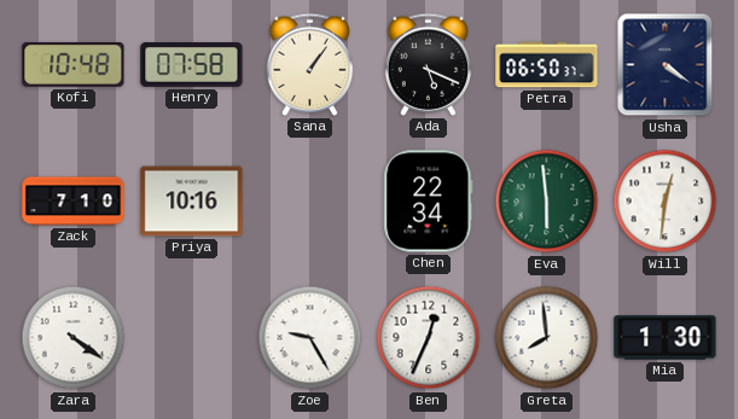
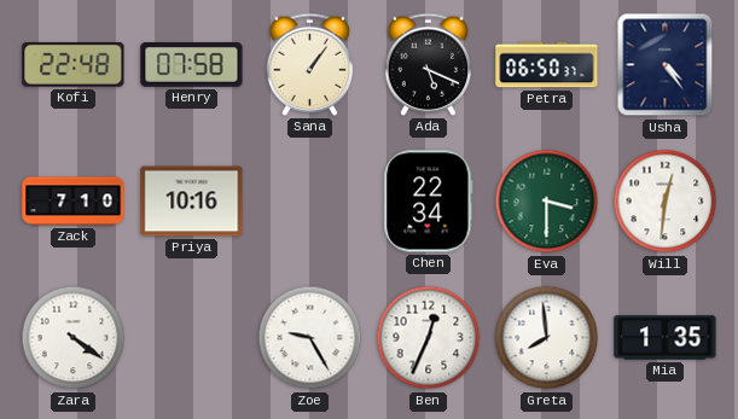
Kofi: 10:48 -> 22:48
Usha: 4:21 -> 4:24
Eva: 5:59 -> 3:30
Mia: 1:30 -> 1:35
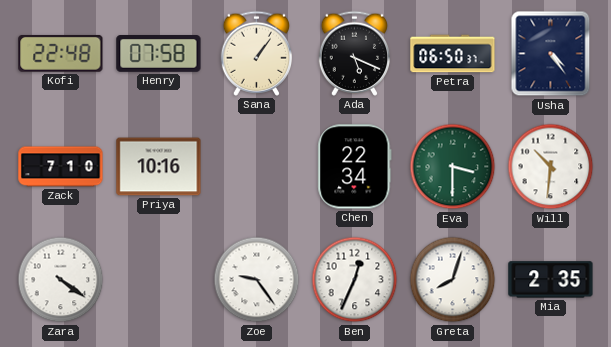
Will: 12:31 -> 10:31
Zoe: 9:25 -> 9:24
Greta: 7:59 -> 8:03
Mia: 1:35 -> 2:35
